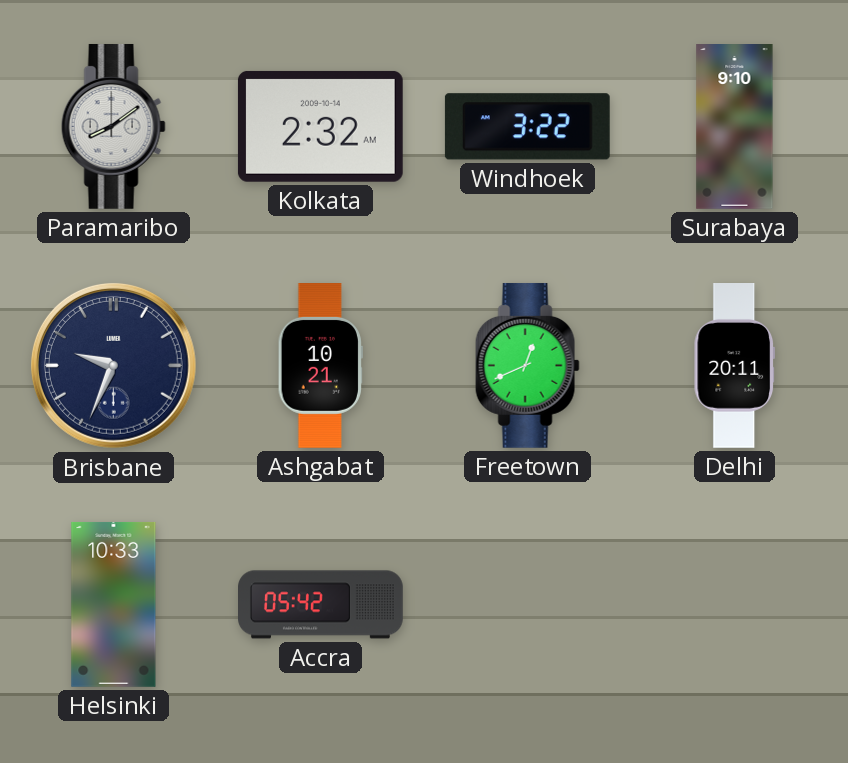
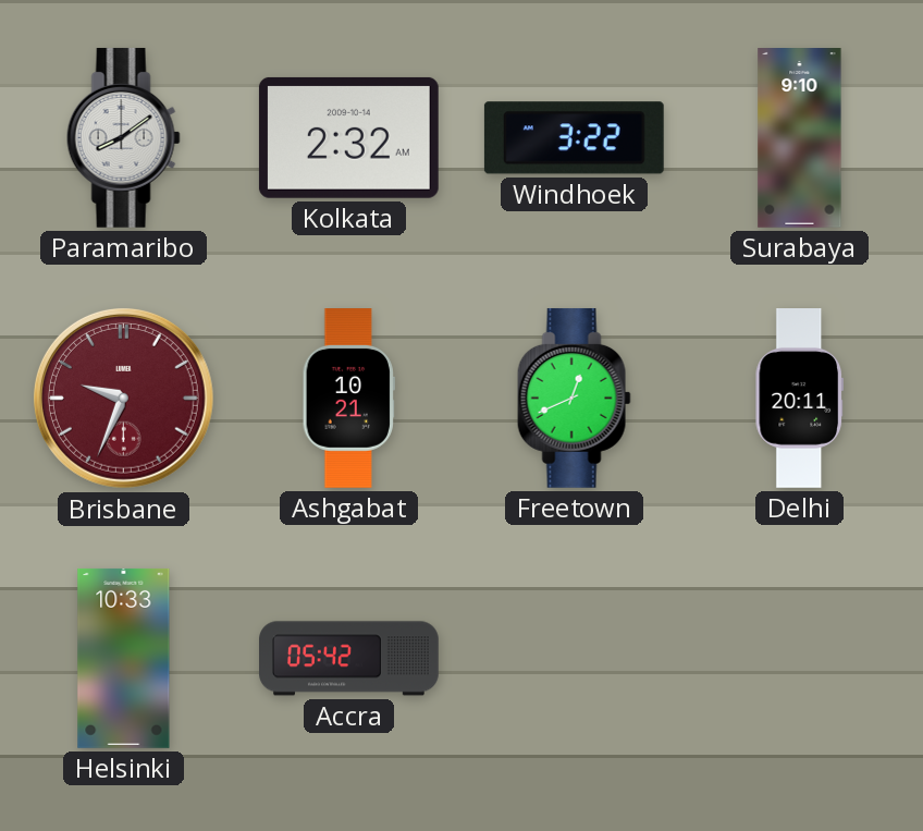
Brisbane dial: navy -> burgundy
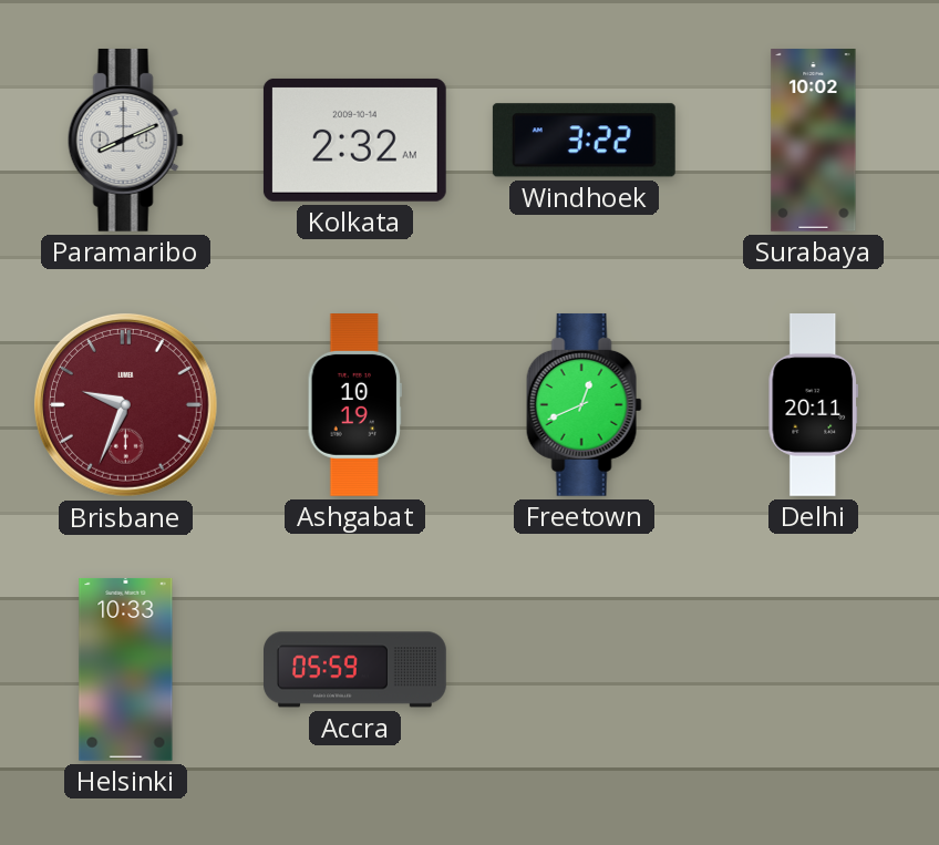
Paramaribo: 8:09 -> 8:11
Surabaya: 9:10 -> 10:02
Ashgabat: 10:21 -> 10:19
Accra: 05:42 -> 05:59
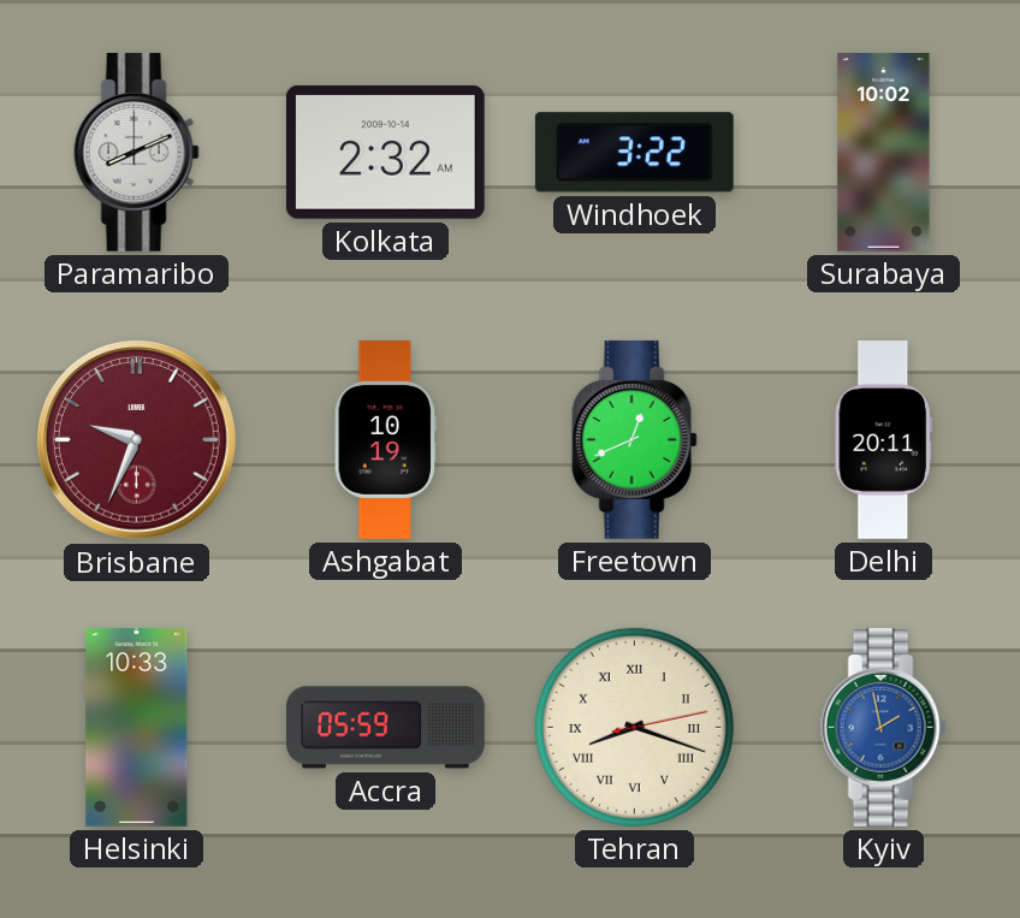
Tehran: none -> 8:18
Kyiv: none -> 1:58
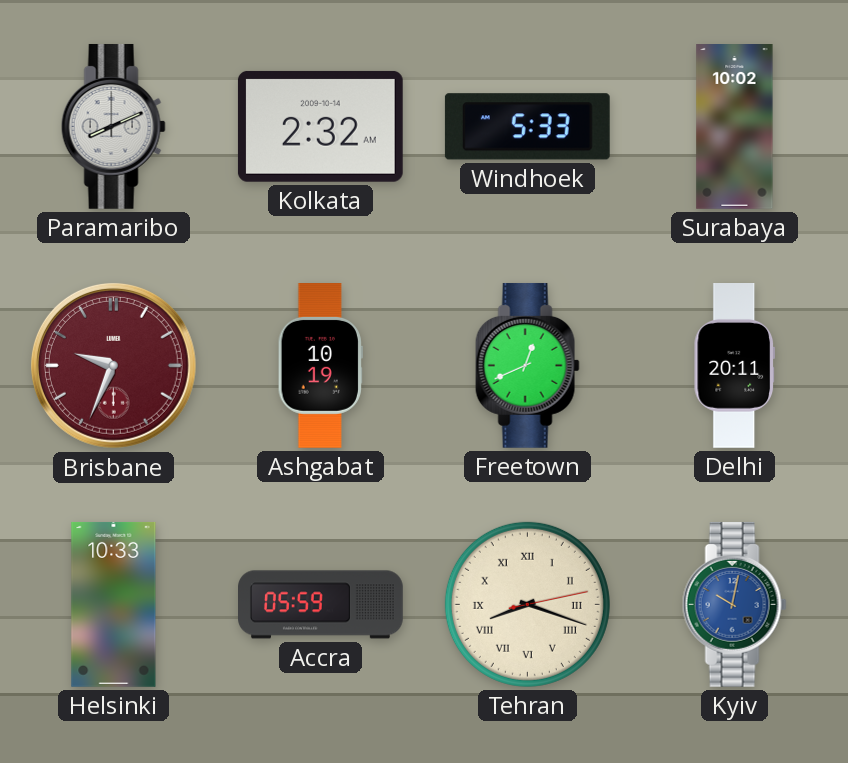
Windhoek: 3:22 -> 5:33
Kyiv: 1:58 -> 10:02
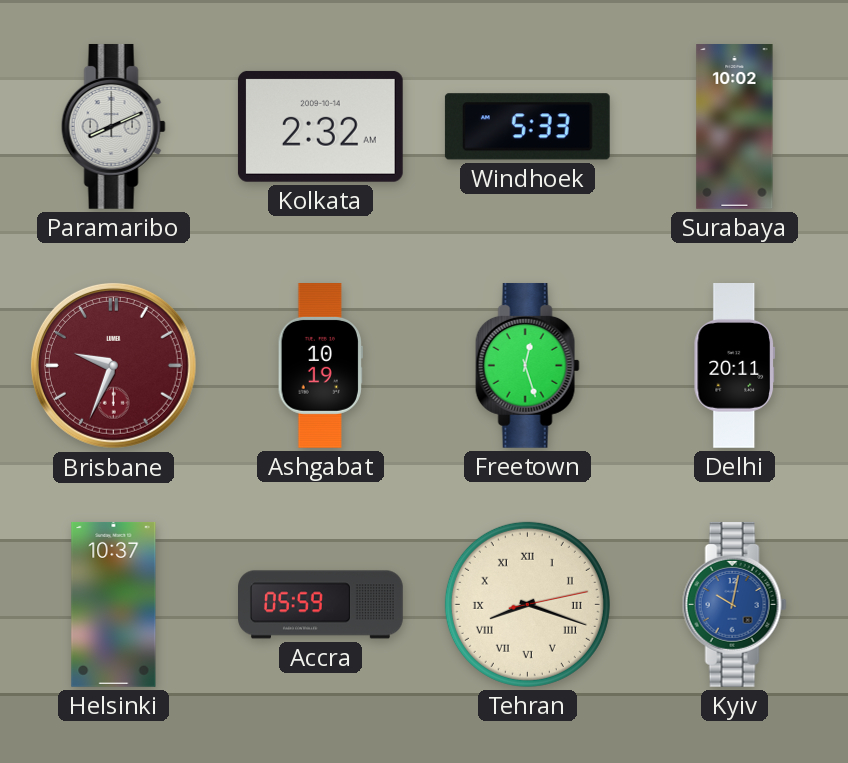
Freetown: 12:41 -> 12:27
Helsinki: 10:33 -> 10:37
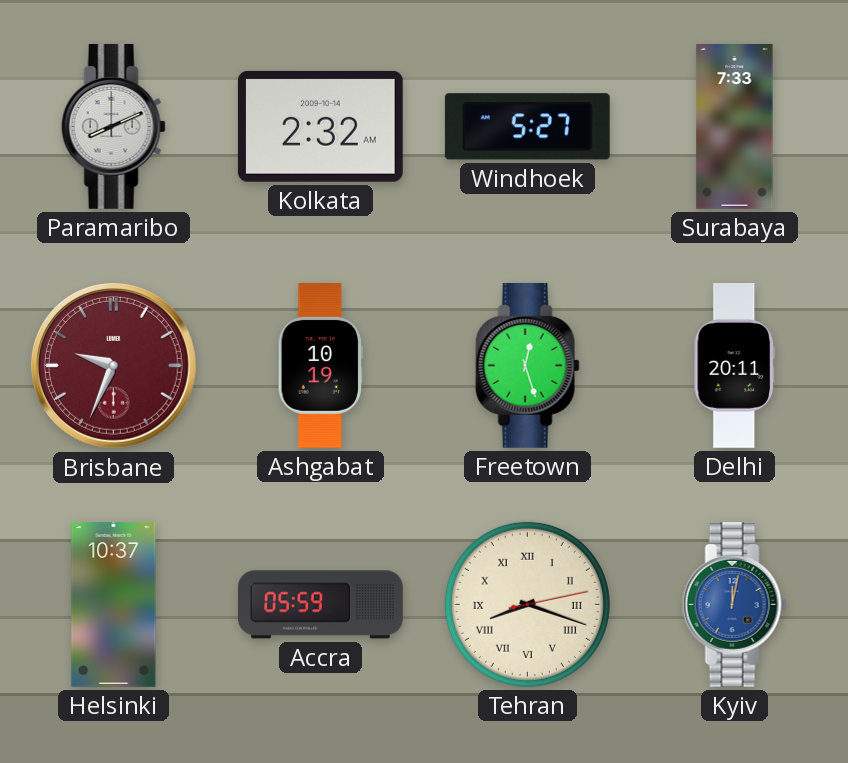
Windhoek: 5:33 -> 5:27
Surabaya: 10:02 -> 7:33
Kyiv: 10:02 -> 12:02
